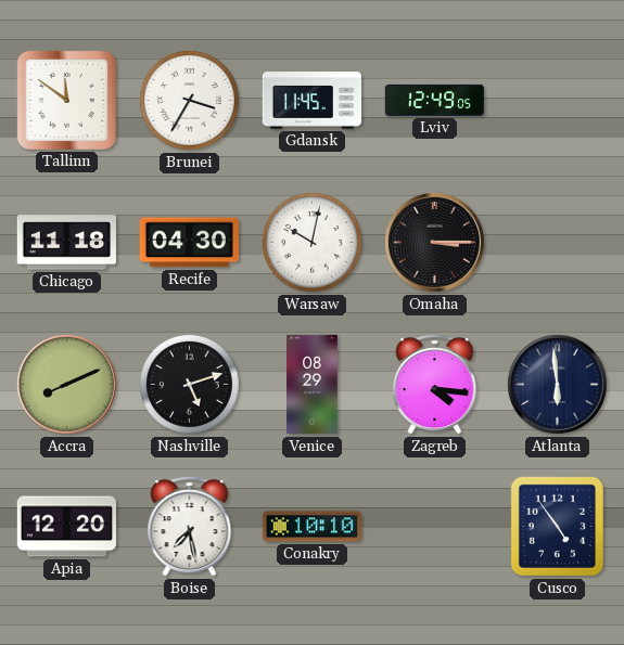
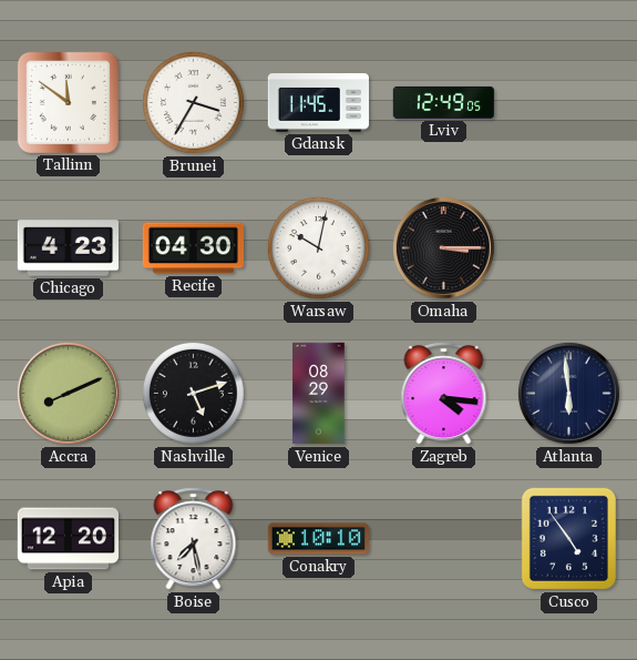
Chicago: 11:18 -> 4:23
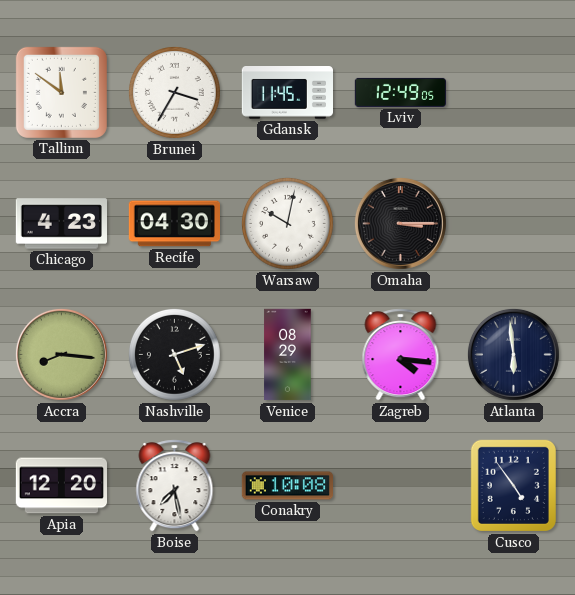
Accra: 8:11 -> 8:16
Conakry: 10:10 -> 10:08
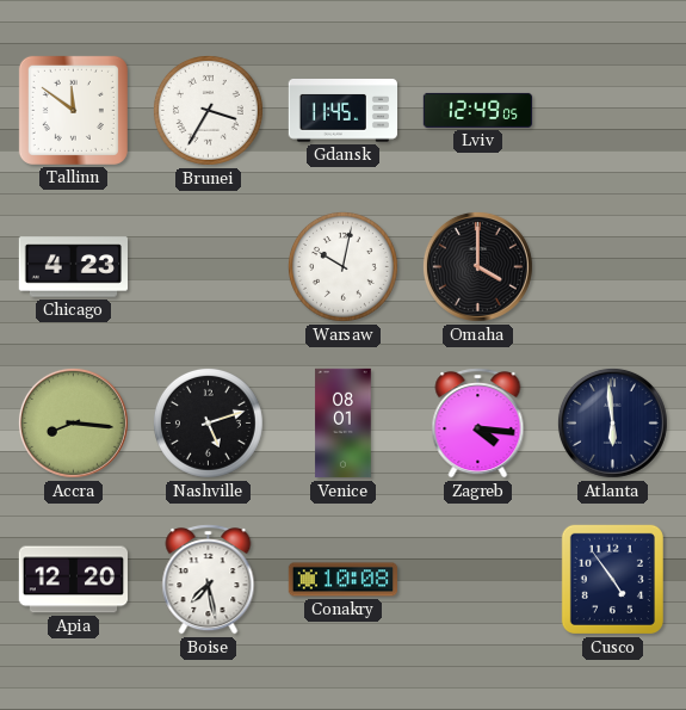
Recife: 04:30 -> none
Omaha: 3:15 -> 4:00
Venice: 08:29 -> 08:01
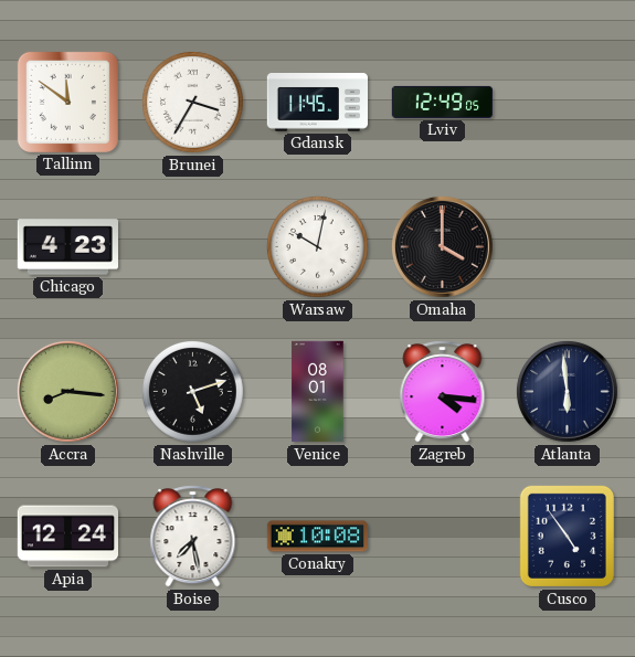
Apia: 12:20 -> 12:24
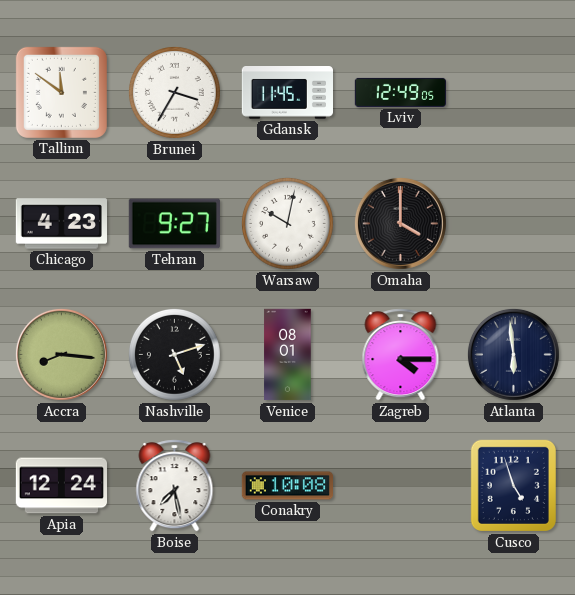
Tehran: none -> 9:27
Zagreb: 4:16 -> 4:15
Cusco: 4:54 -> 4:57
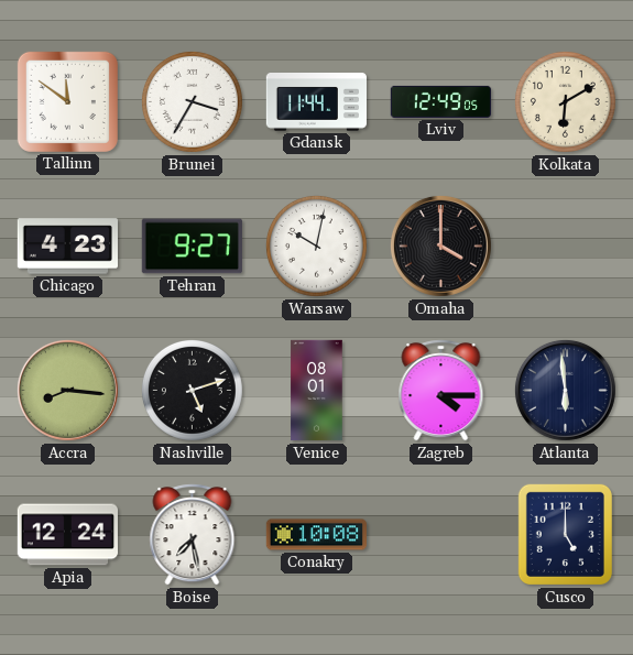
Gdansk: 11:45 -> 11:44
Kolkata: none -> 6:10
Cusco: 4:57 -> 5:00
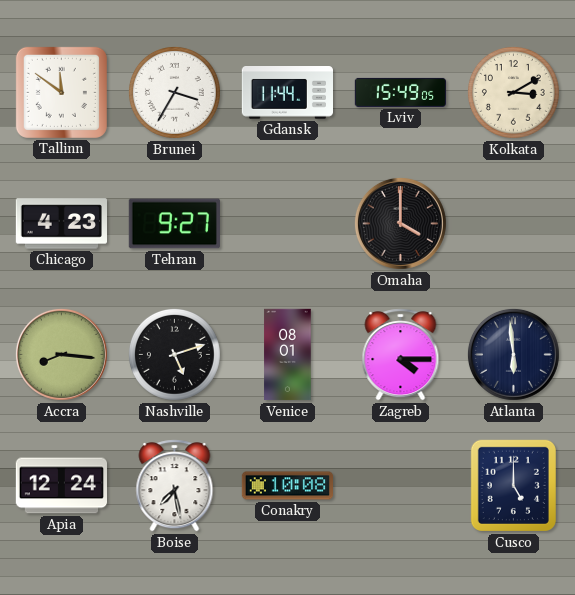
Lviv: 12:49 -> 15:49
Kolkata: 6:10 -> 3:10
Warsaw: 10:02 -> none
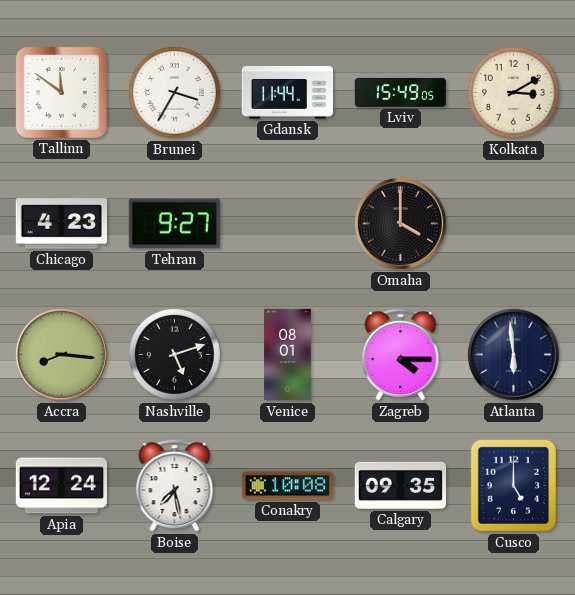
Calgary: none -> 09:35
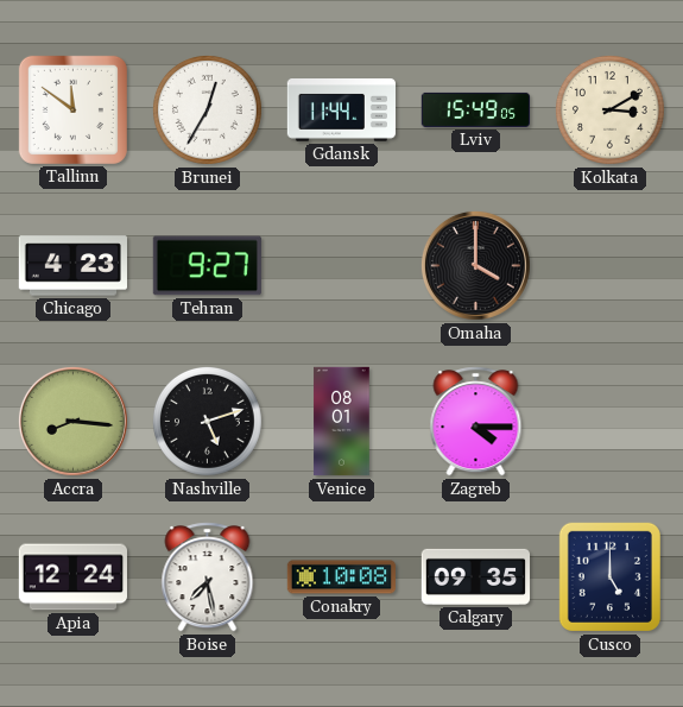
Brunei: 3:35 -> 12:35
Atlanta: 5:59 -> none
